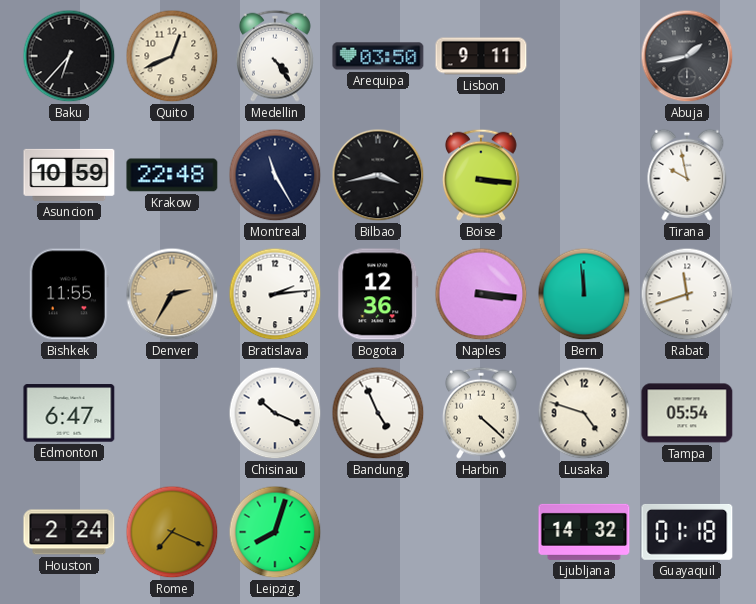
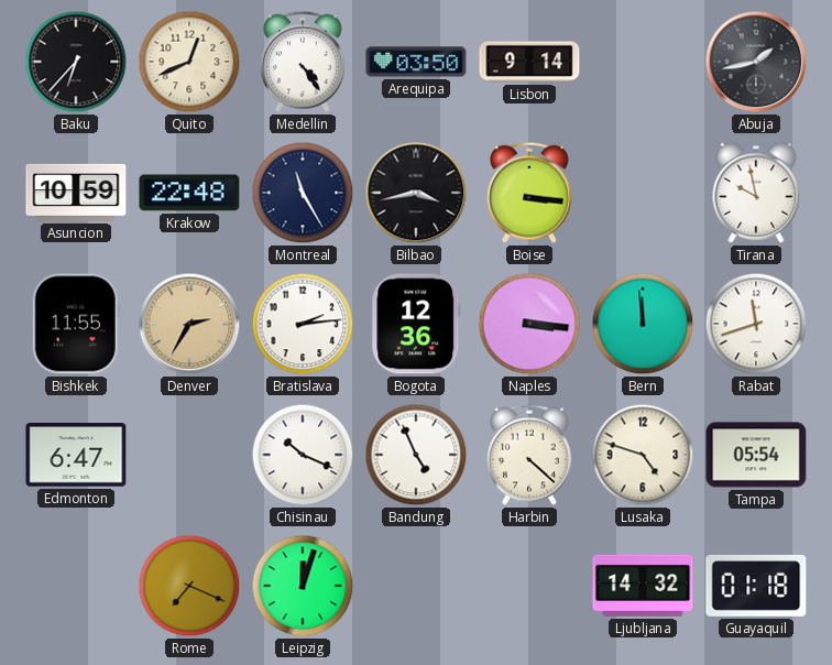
Lisbon: 9:11 -> 9:14
Houston: 2:24 -> none
Leipzig: 8:03 -> 12:03
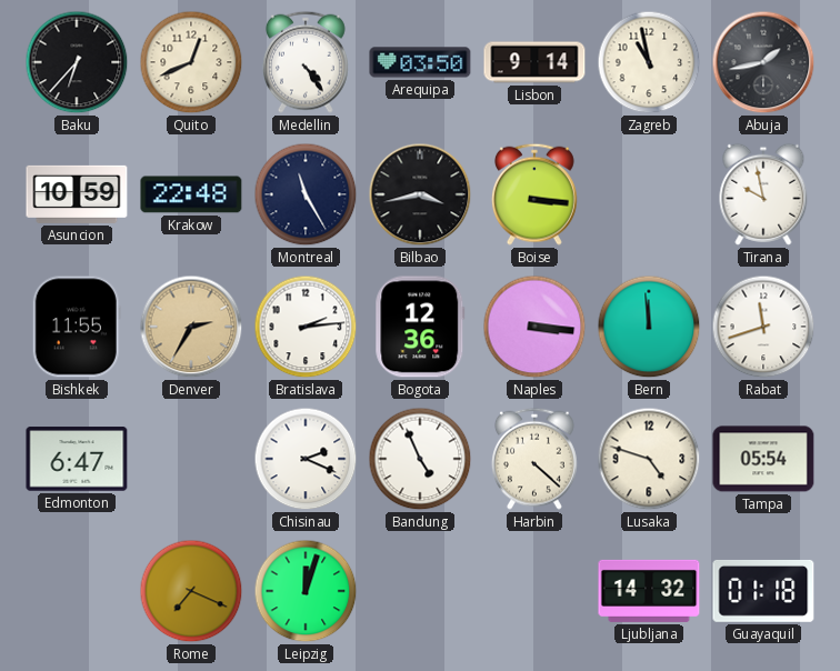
Zagreb: none -> 10:58
Chisinau: 10:19 -> 2:19
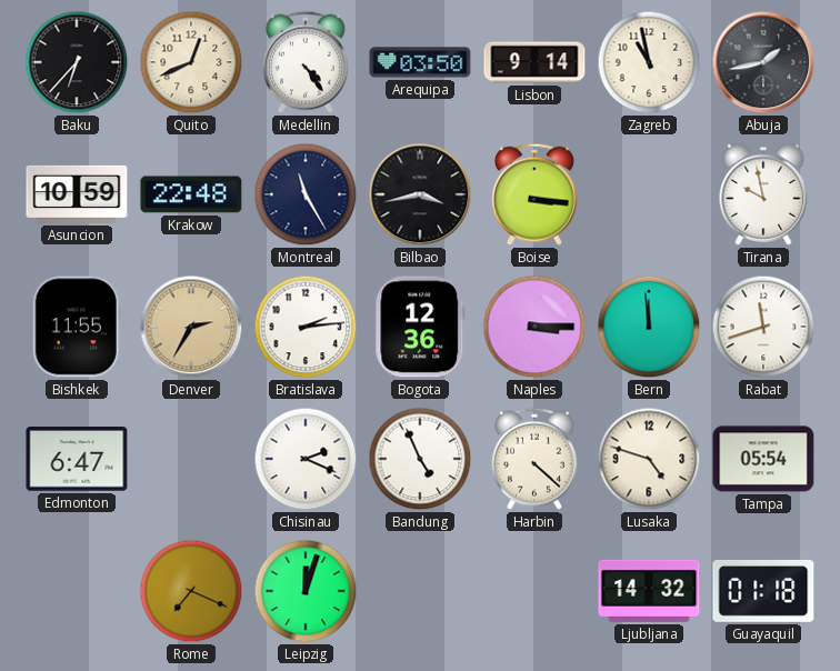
Naples: 3:16 -> 3:15
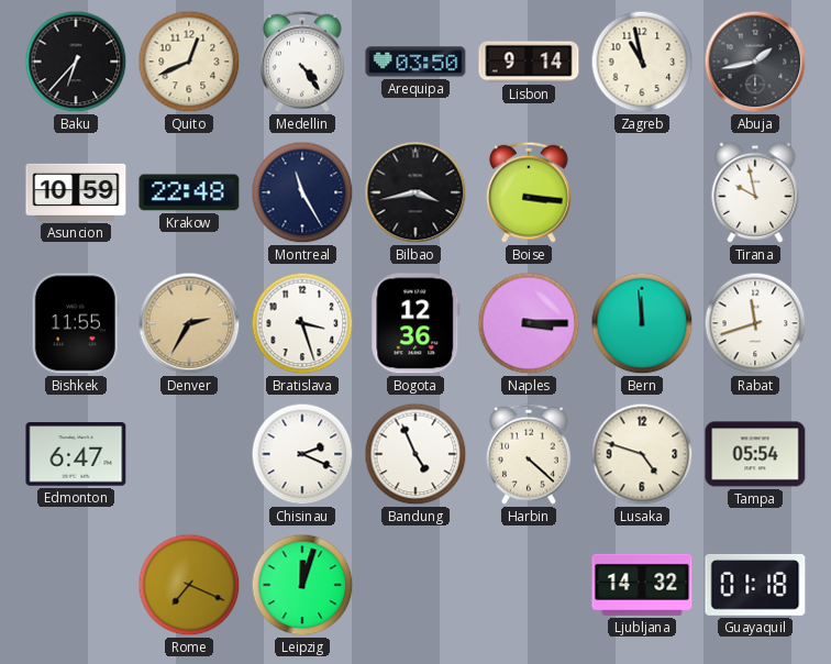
Bratislava: 2:14 -> 3:27
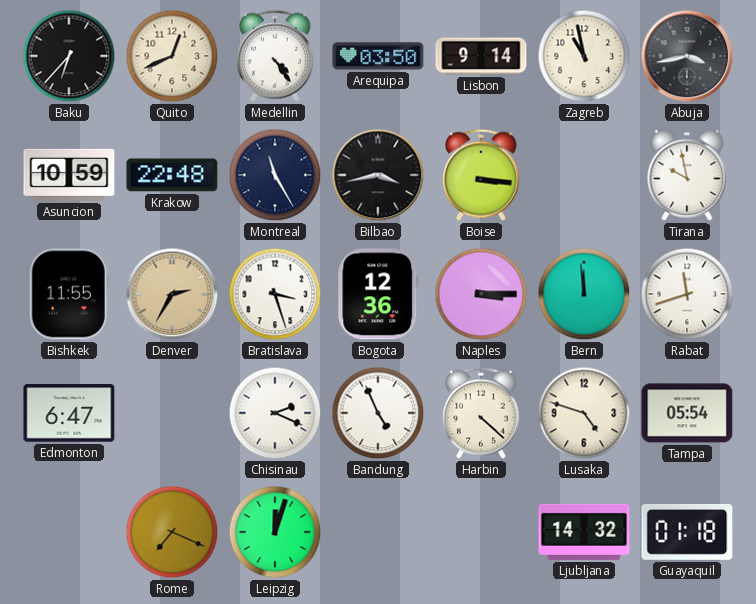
Abuja: 1:43 -> 3:43
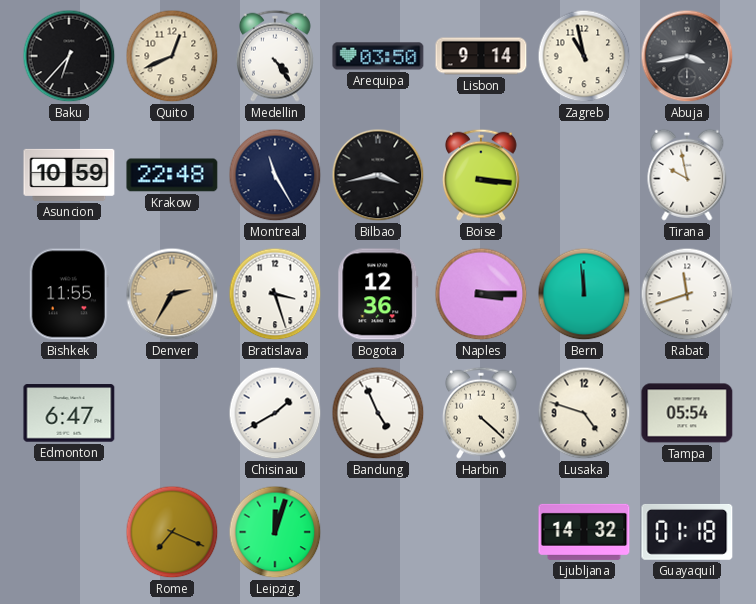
Chisinau: 2:19 -> 1:40
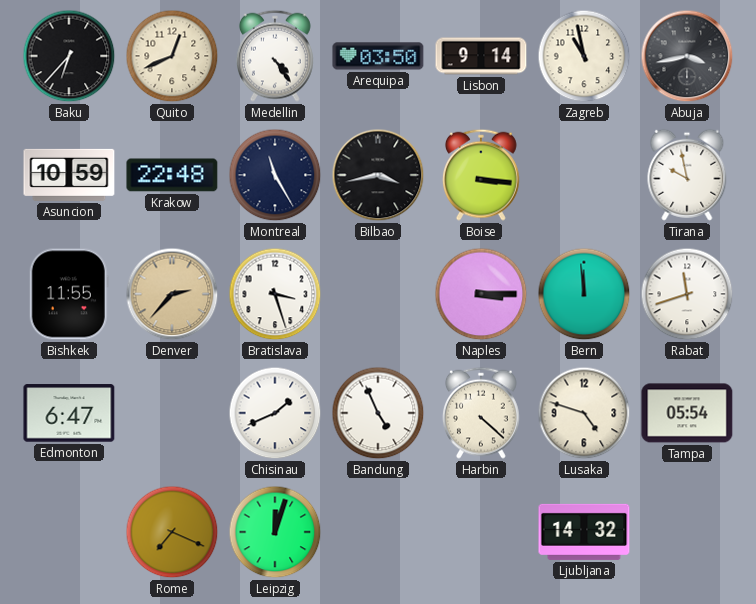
Denver: 2:35 -> 2:37
Bogota: 12:36 -> none
Chisinau: 1:40 -> 1:41
Guayaquil: 01:18 -> none
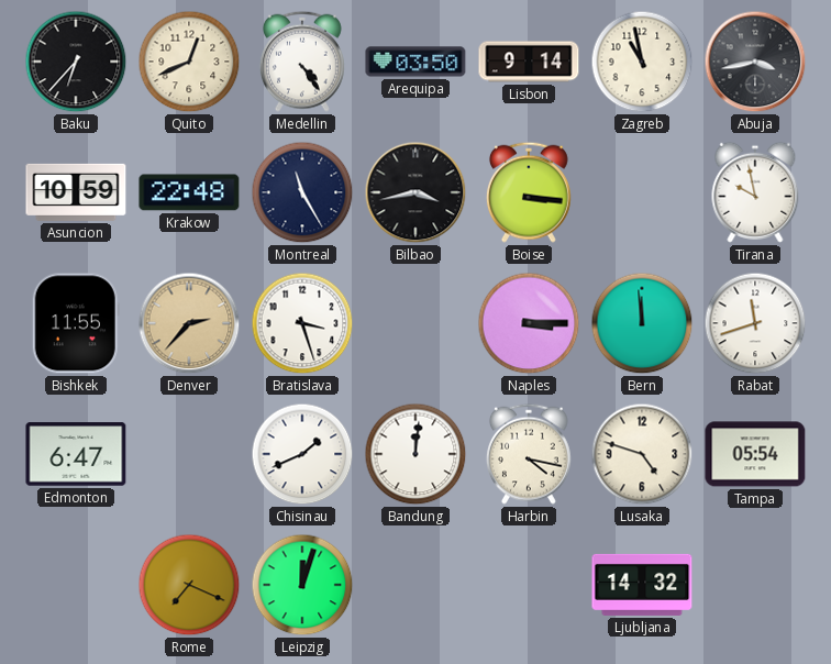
Bandung: 4:56 -> 12:01
Harbin: 4:22 -> 4:17
